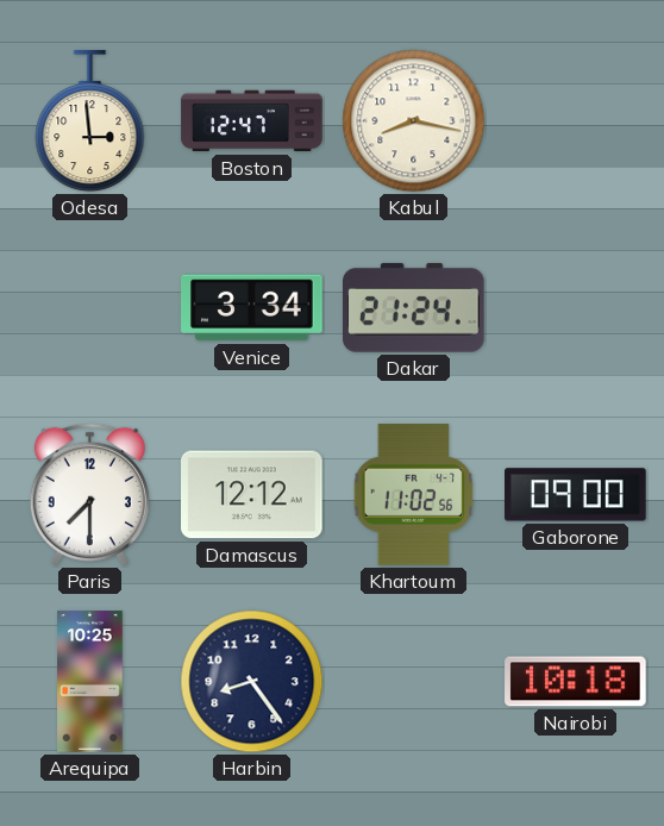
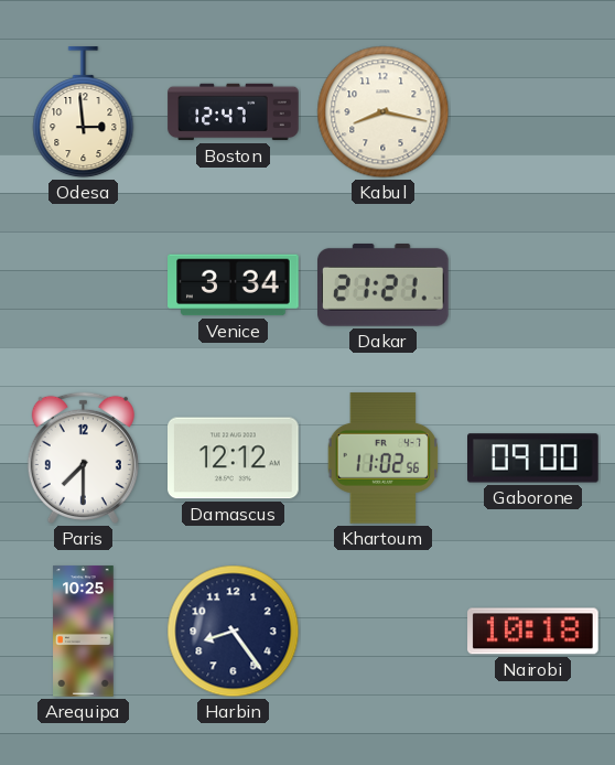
Dakar: 21:24 -> 21:21
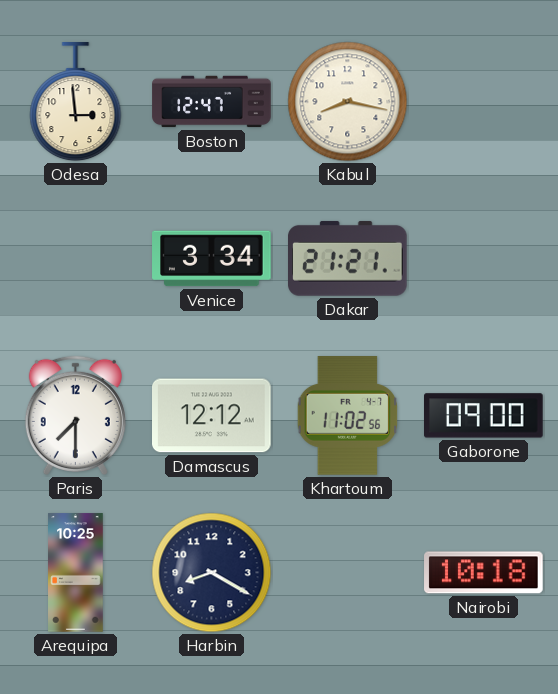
Harbin: 8:24 -> 8:20
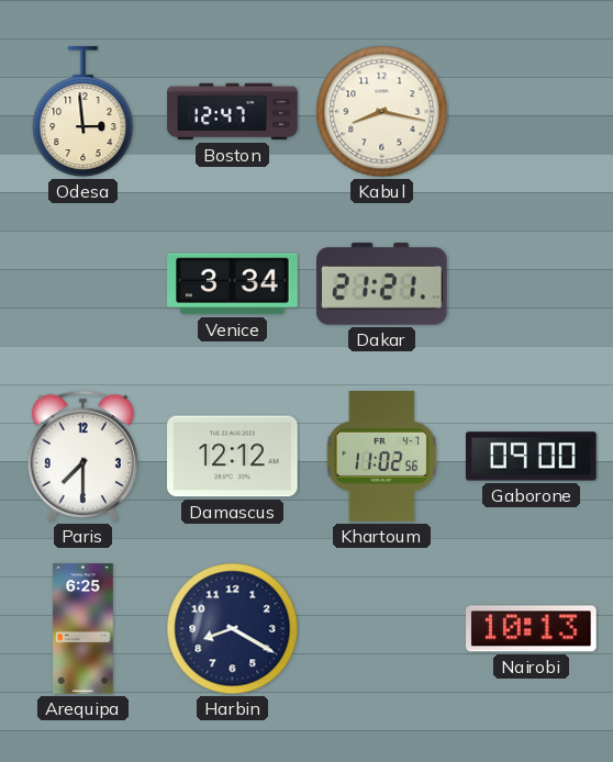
Arequipa: 10:25 -> 6:25
Nairobi: 10:18 -> 10:13
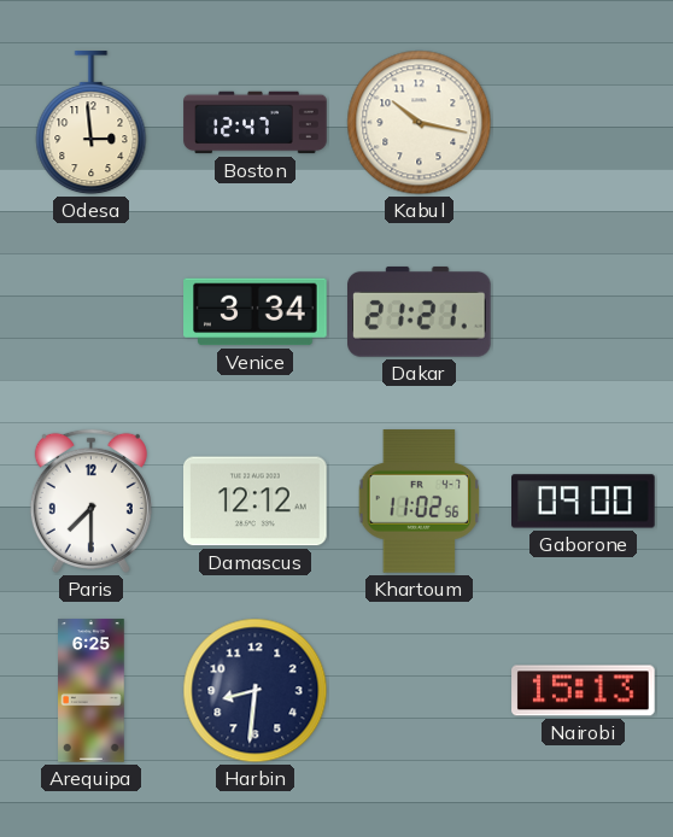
Kabul: 8:17 -> 10:17
Harbin: 8:20 -> 8:31
Nairobi: 10:13 -> 15:13
